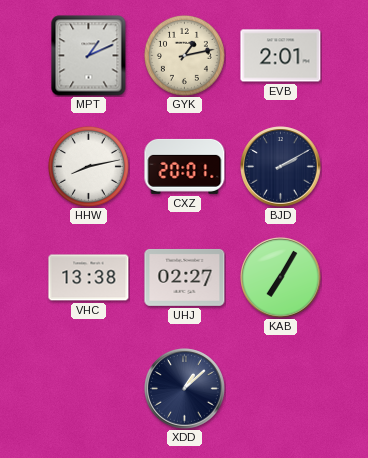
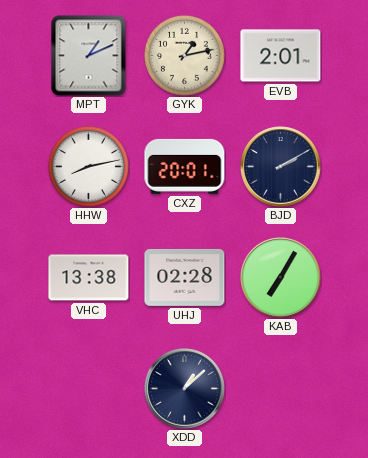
UHJ: 02:27 -> 02:28
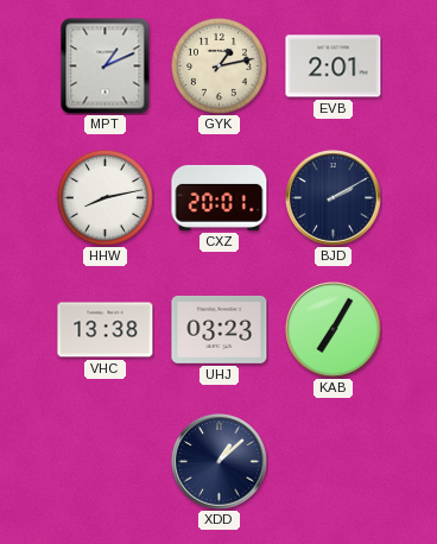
UHJ: 02:28 -> 03:23
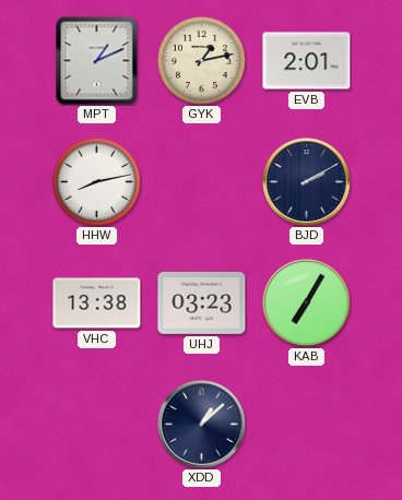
CXZ: 20:01 -> none
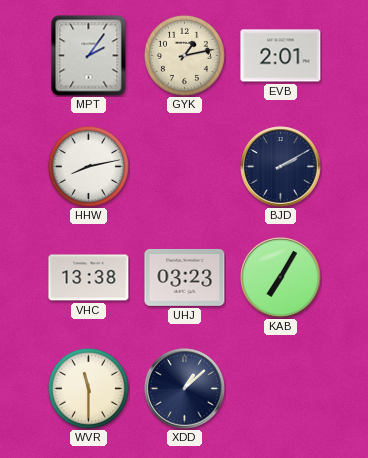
MPT: 1:11 -> 2:06
WVR: none -> 11:30
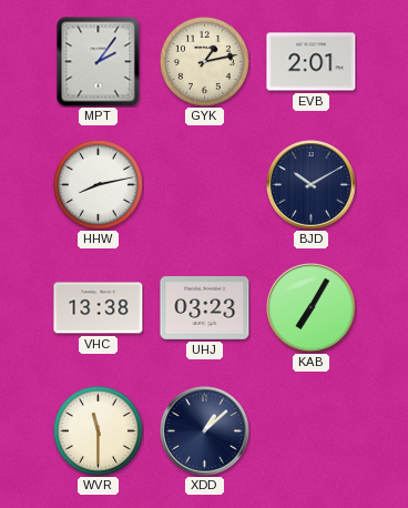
BJD: 2:10 -> 10:10
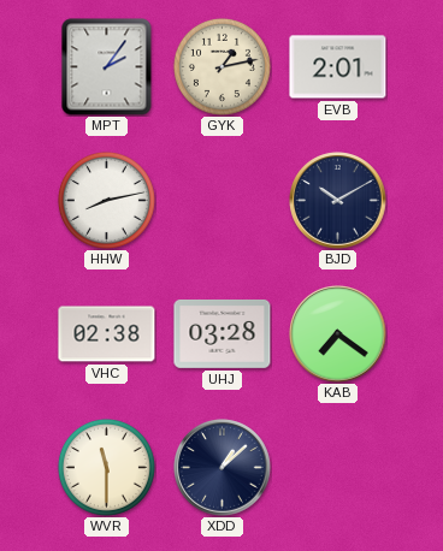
VHC: 13:38 -> 02:38
UHJ: 03:23 -> 03:28
KAB: 7:05 -> 7:21
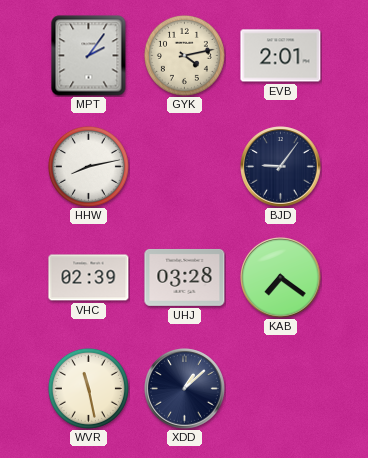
GYK: 1:13 -> 4:13
BJD: 10:10 -> 9:06
VHC: 02:38 -> 02:39
WVR: 11:30 -> 11:28
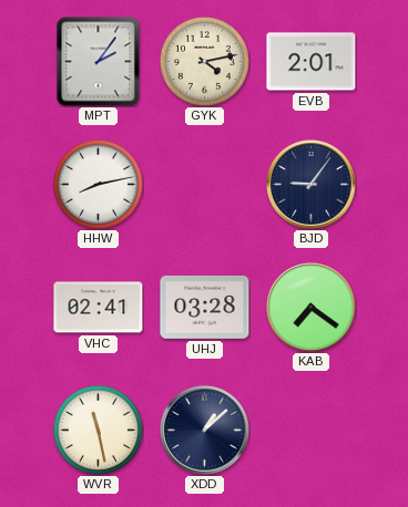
VHC: 02:39 -> 02:41
